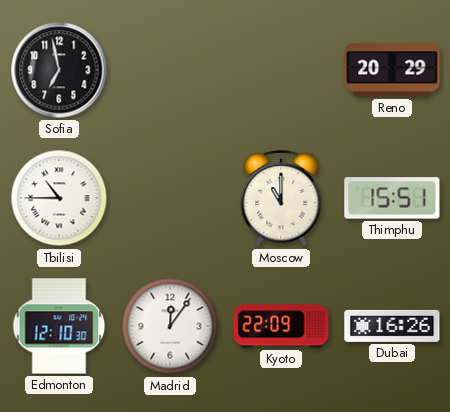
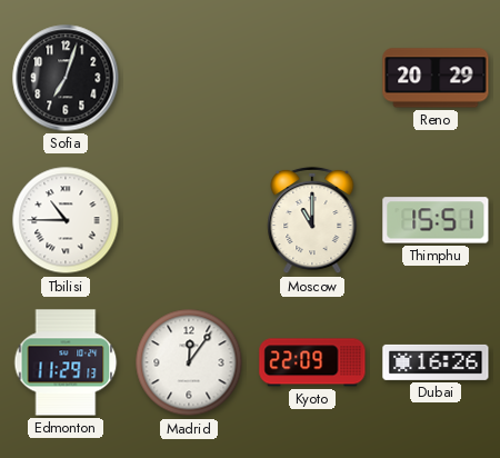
Sofia: 6:58 -> 7:03
Edmonton: 12:10 -> 11:29
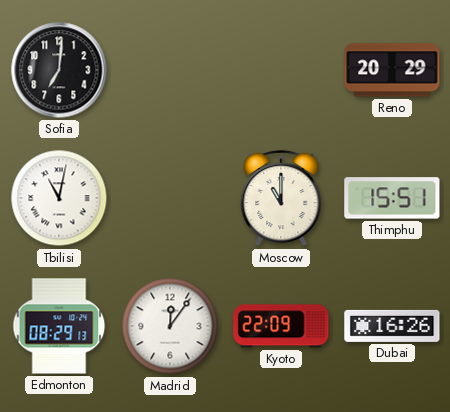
Sofia: 7:03 -> 7:01
Tbilisi: 10:45 -> 11:02
Edmonton: 11:29 -> 08:29
